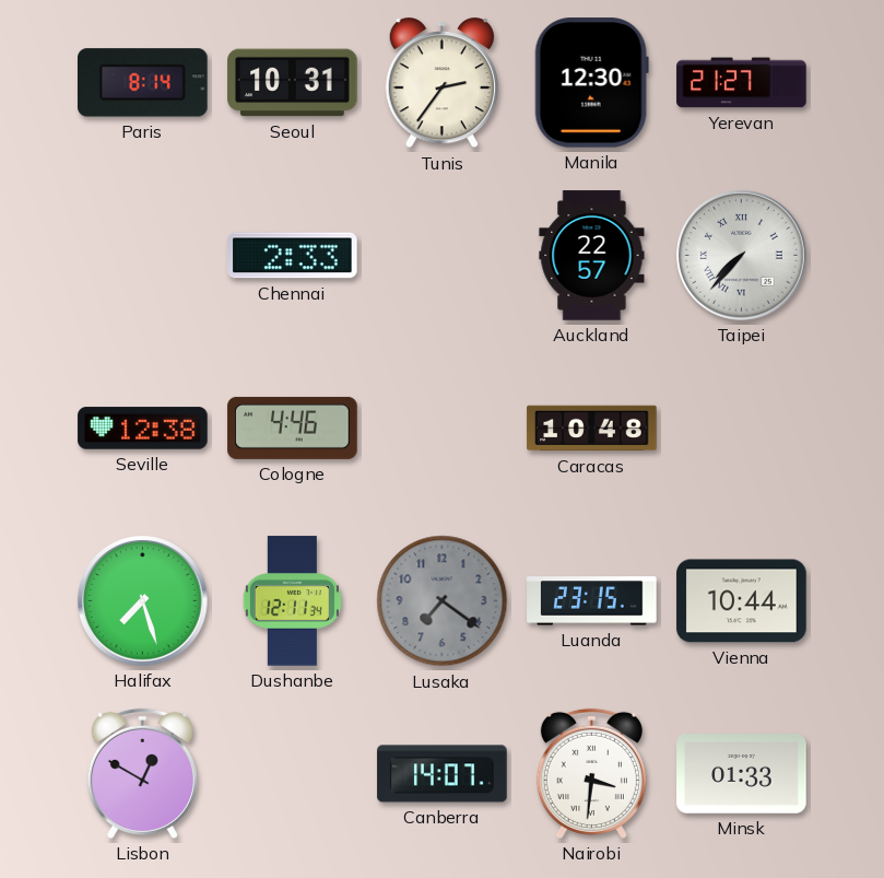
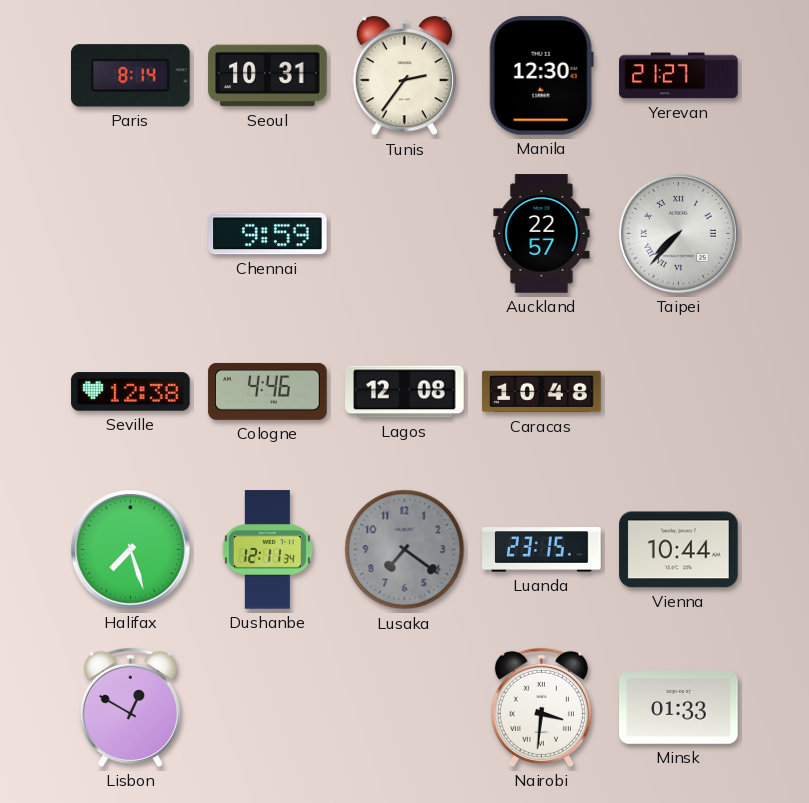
Chennai: 2:33 -> 9:59
Lagos: none -> 12:08
Canberra: 14:07 -> none
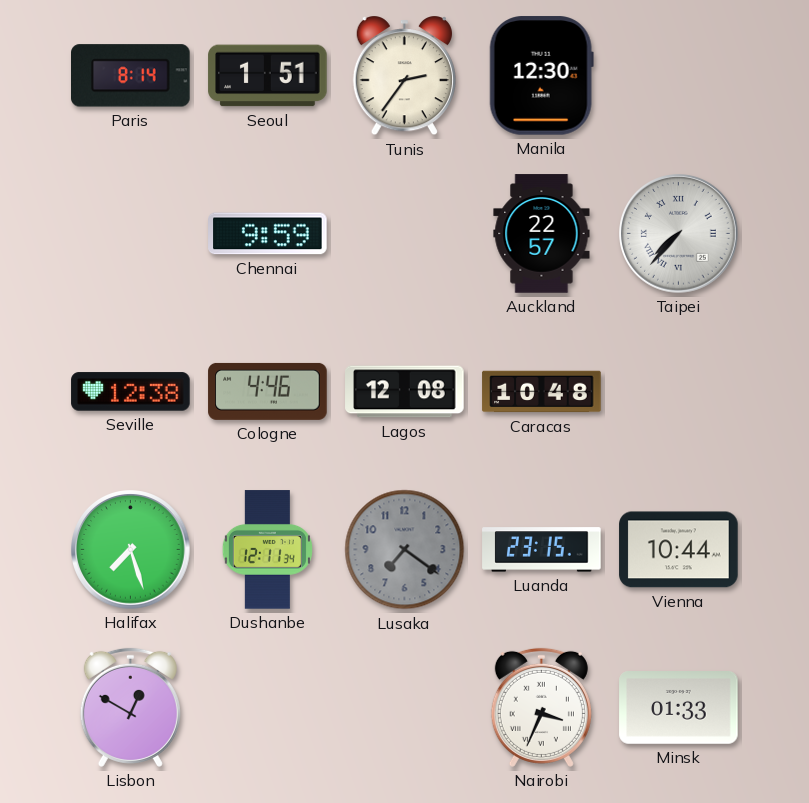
Seoul: 10:31 -> 1:51
Yerevan: 21:27 -> none
Nairobi: 3:31 -> 3:34
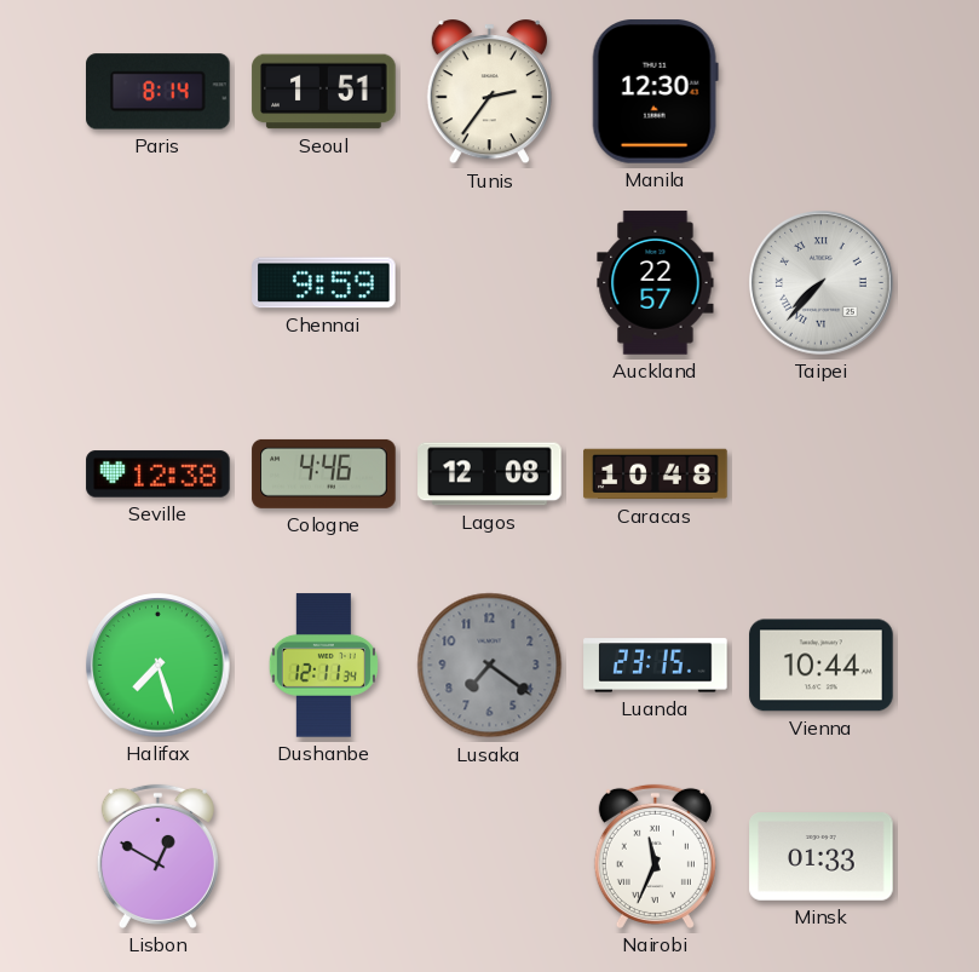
Nairobi: 3:34 -> 11:34
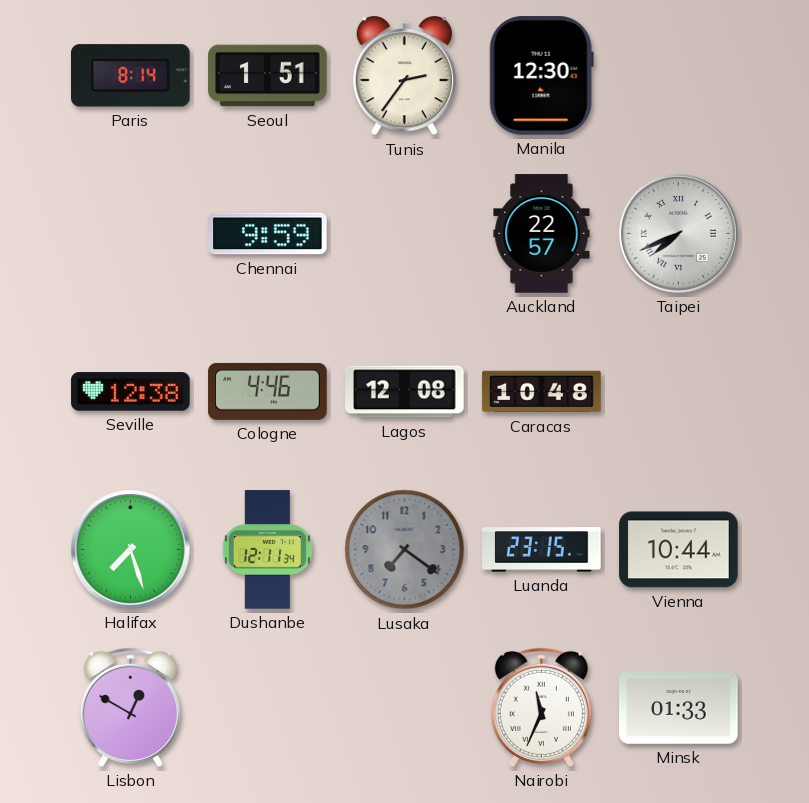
Taipei: 7:37 -> 7:41
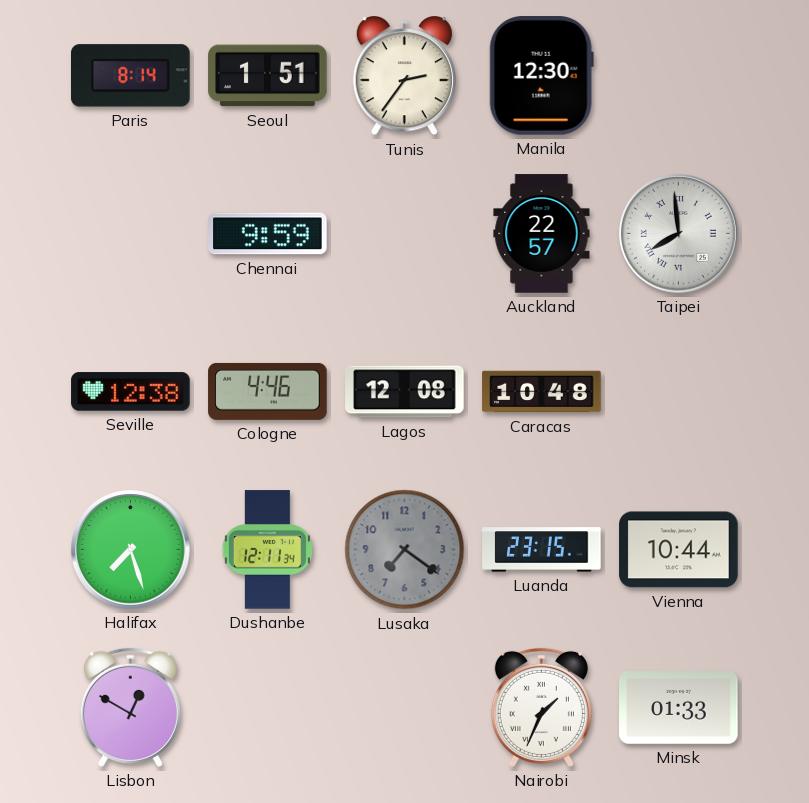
Taipei: 7:41 -> 7:59
Nairobi: 11:34 -> 1:34
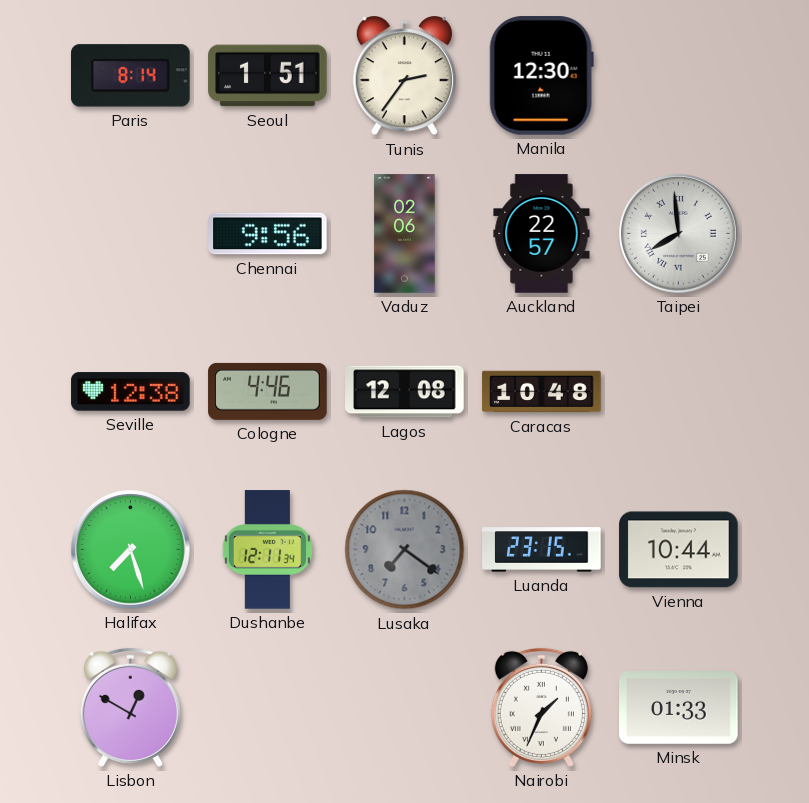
Chennai: 9:59 -> 9:56
Vaduz: none -> 02:06
